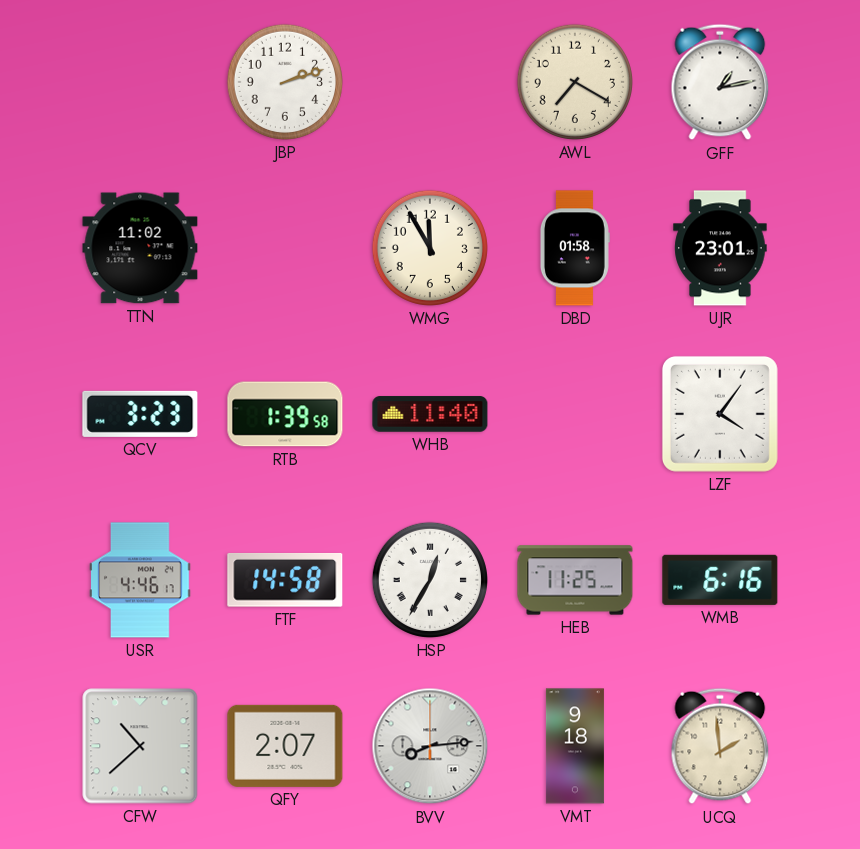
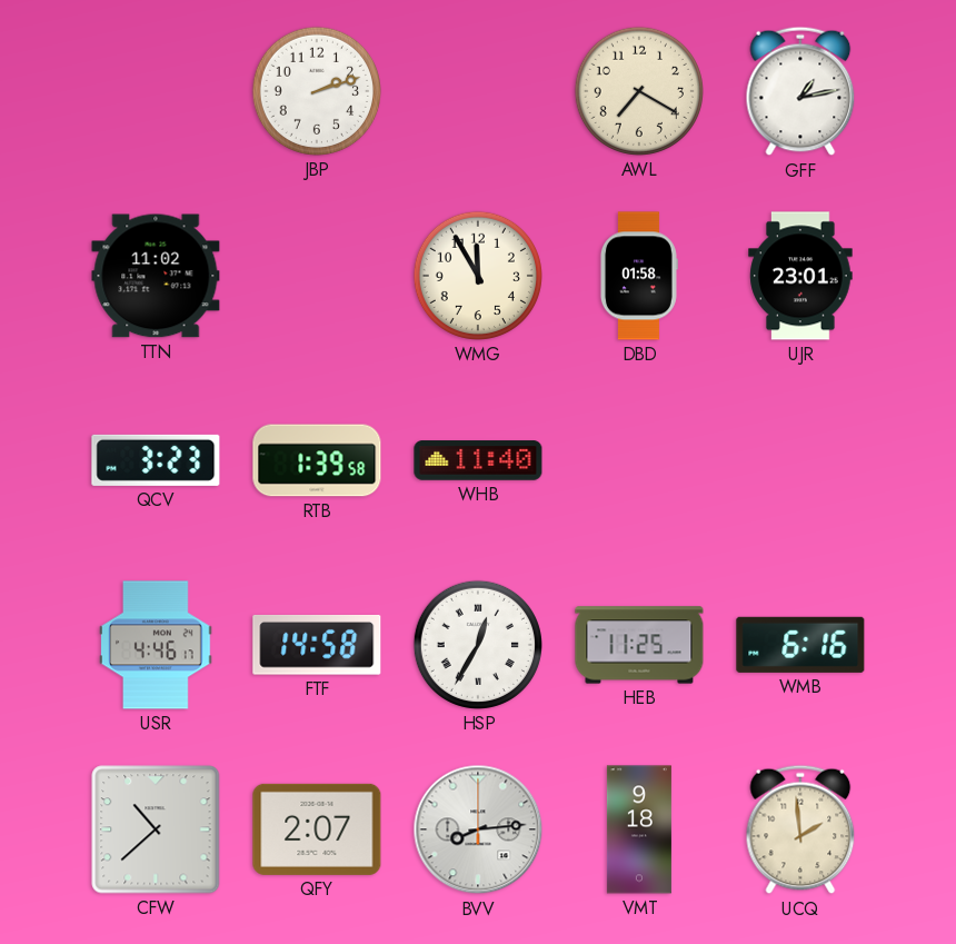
LZF: 4:06 -> none
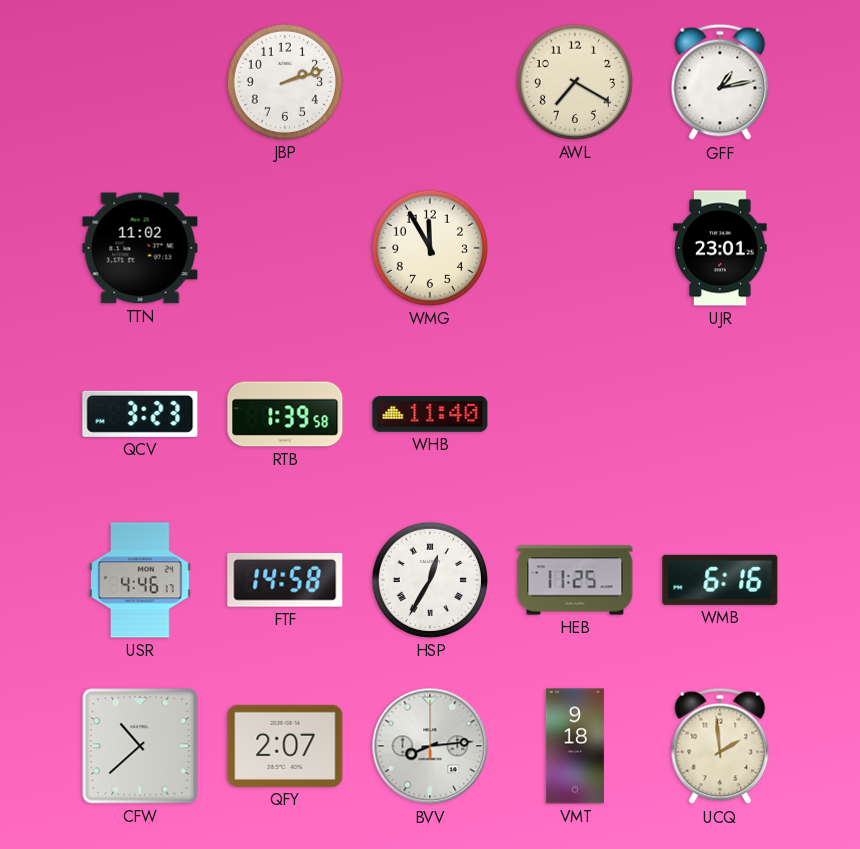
DBD: 01:58 -> none
